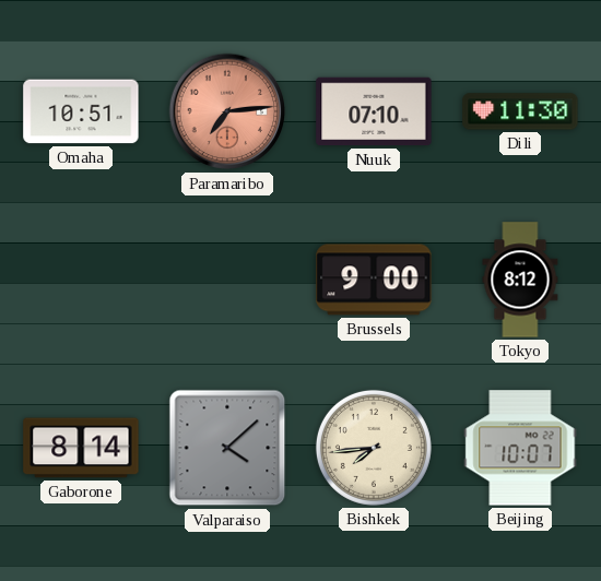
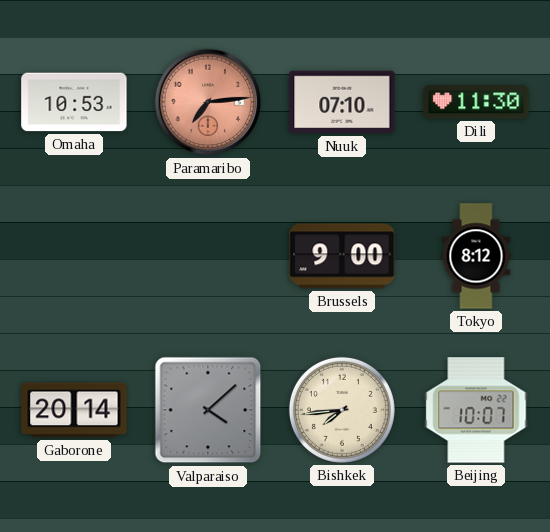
Omaha: 10:51 -> 10:53
Gaborone: 8:14 -> 20:14
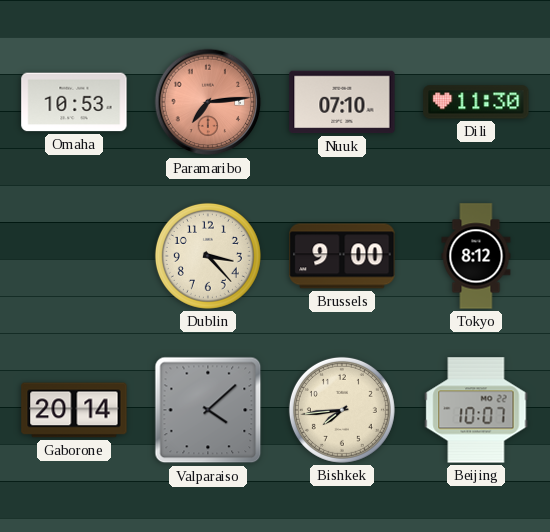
Dublin: none -> 3:23
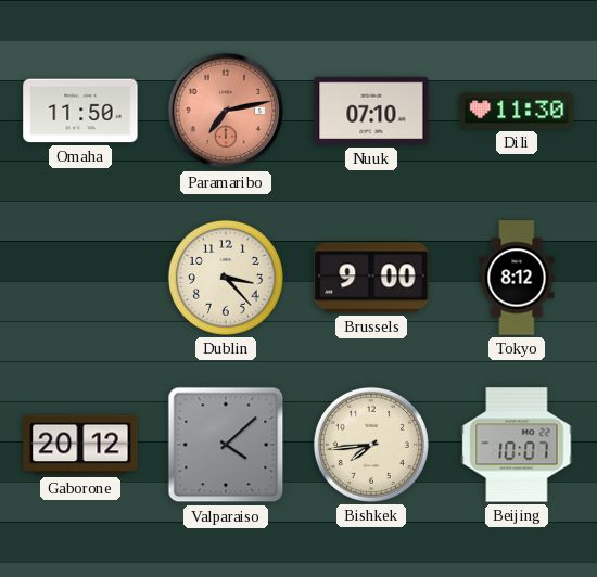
Omaha: 10:53 -> 11:50
Paramaribo: 7:14 -> 7:13
Gaborone: 20:14 -> 20:12
